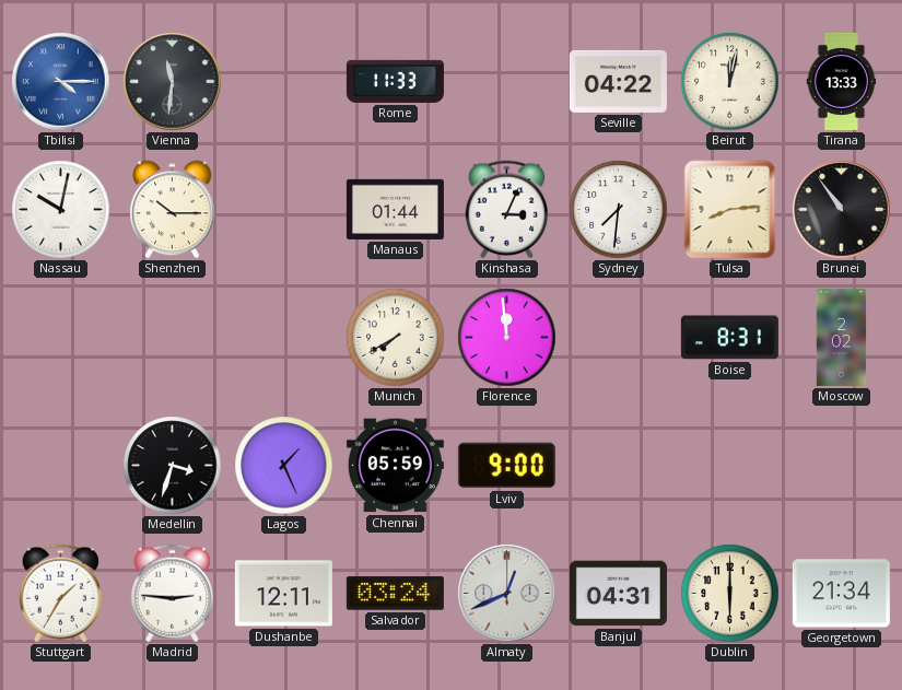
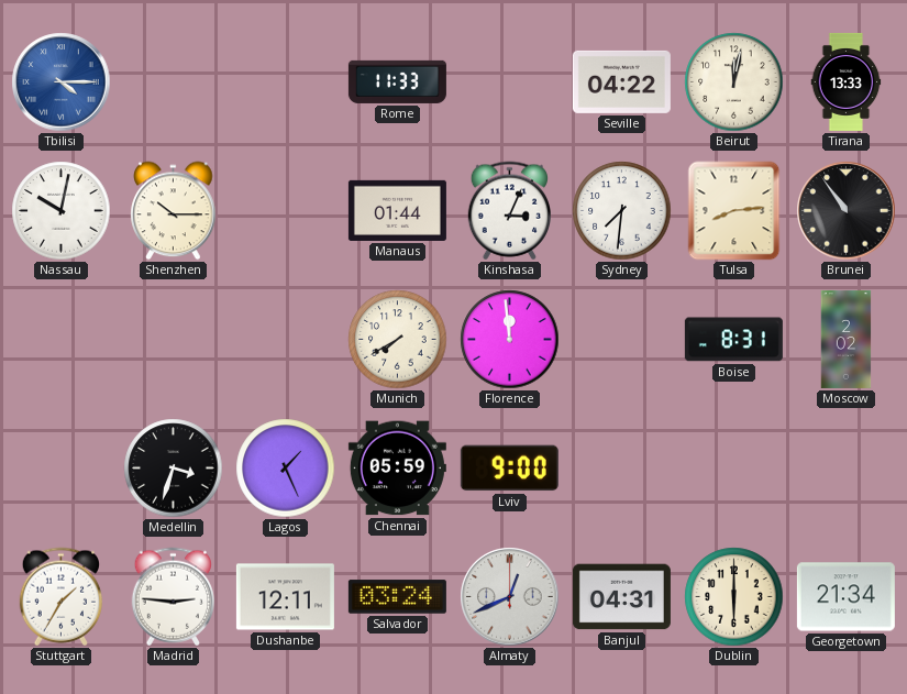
Vienna: 11:31 -> none
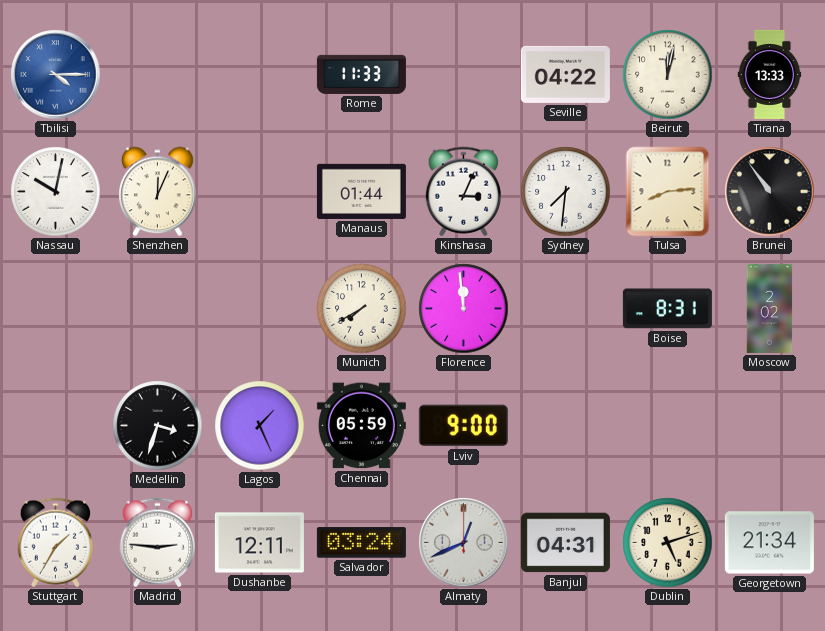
Shenzhen: 10:15 -> 12:04
Dublin: 6:00 -> 5:12
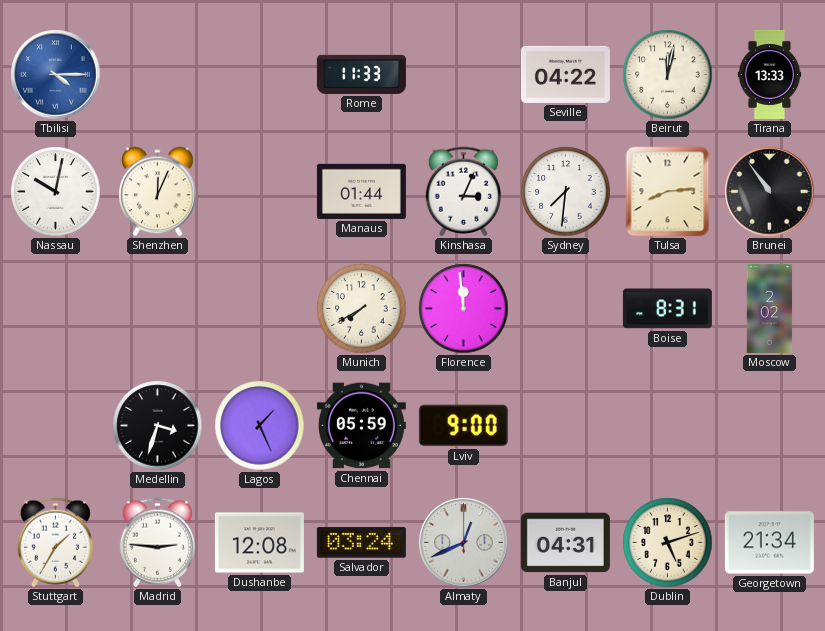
Dushanbe: 12:11 -> 12:08
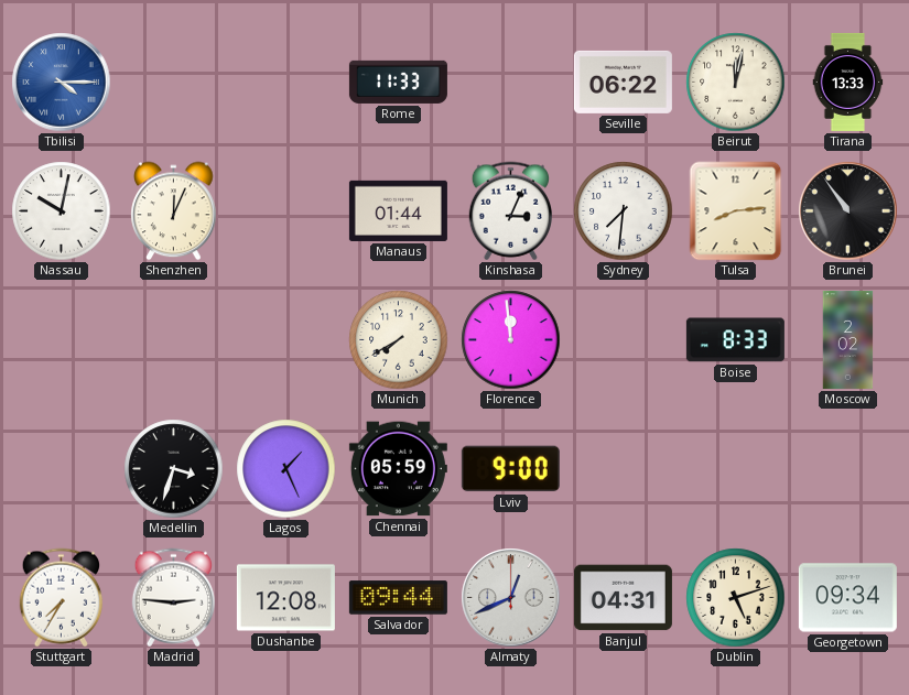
Seville: 04:22 -> 06:22
Boise: 8:31 -> 8:33
Stuttgart: 1:35 -> 7:35
Salvador: 03:24 -> 09:44
Georgetown: 21:34 -> 09:34
